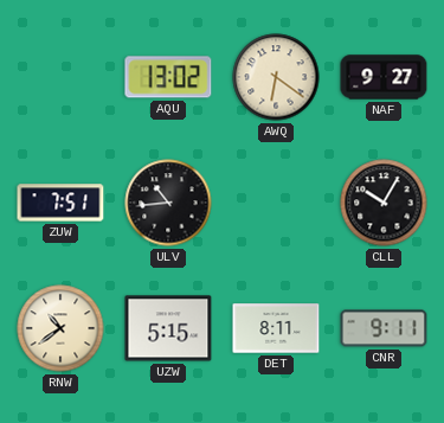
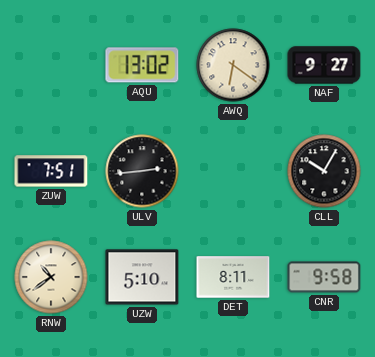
ULV: 10:44 -> 2:44
UZW: 5:15 -> 5:10
CNR: 9:11 -> 9:58
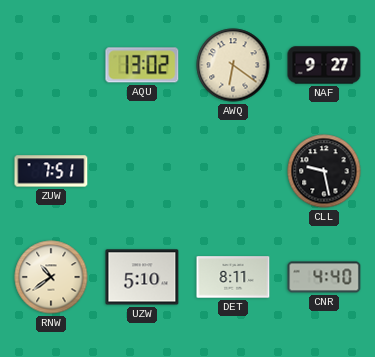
ULV: 2:44 -> none
CLL: 10:05 -> 9:28
CNR: 9:58 -> 4:40
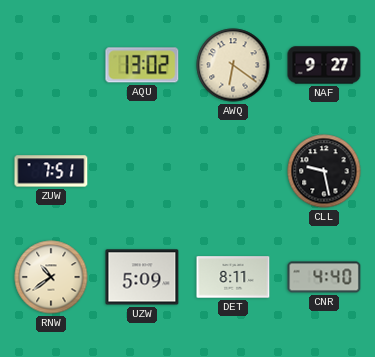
UZW: 5:10 -> 5:09
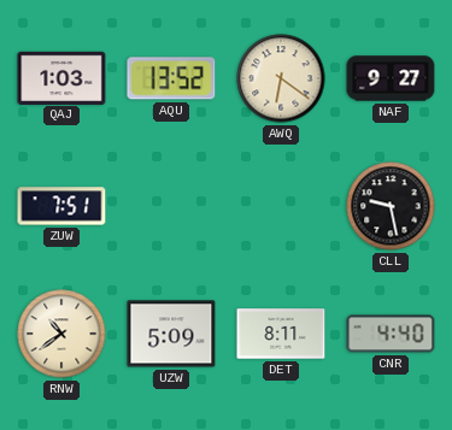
QAJ: none -> 1:03
AQU: 13:02 -> 13:52
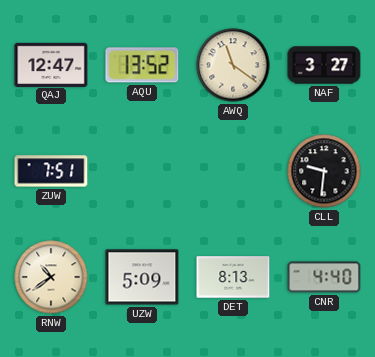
QAJ: 1:03 -> 12:47
AWQ: 6:21 -> 11:21
NAF: 9:27 -> 3:27
CLL: 9:28 -> 9:31
DET: 8:11 -> 8:13
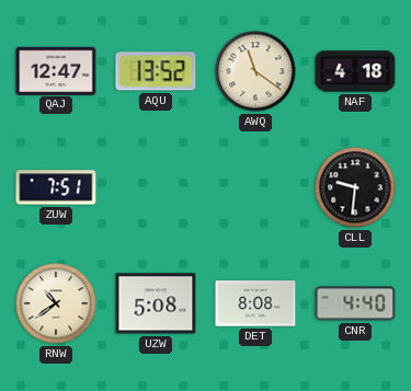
NAF: 3:27 -> 4:18
UZW: 5:09 -> 5:08
DET: 8:13 -> 8:08
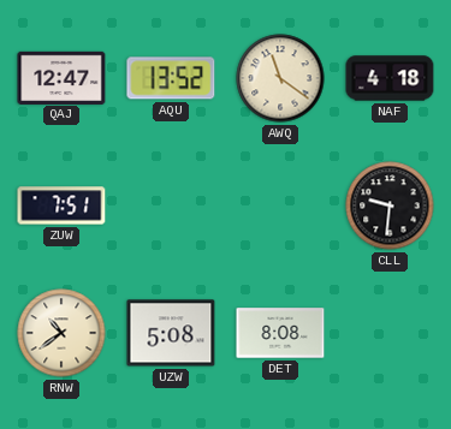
CNR: 4:40 -> none
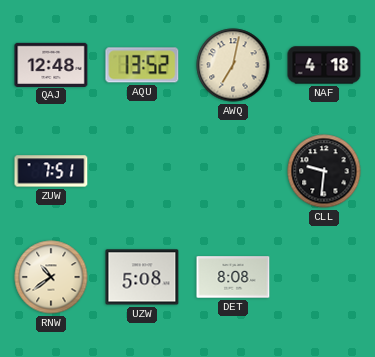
QAJ: 12:47 -> 12:48
AWQ: 11:21 -> 7:02
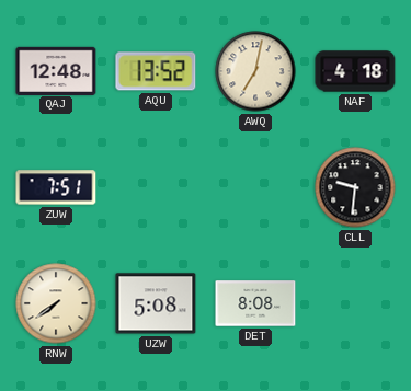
RNW: 10:39 -> 7:39
